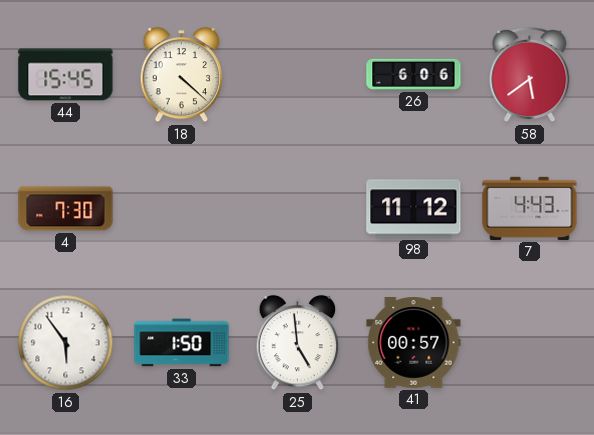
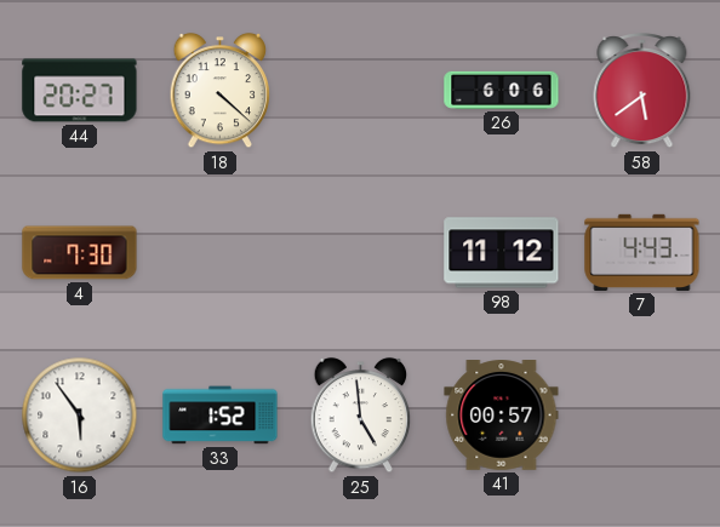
44: 15:45 -> 20:27
33: 1:50 -> 1:52
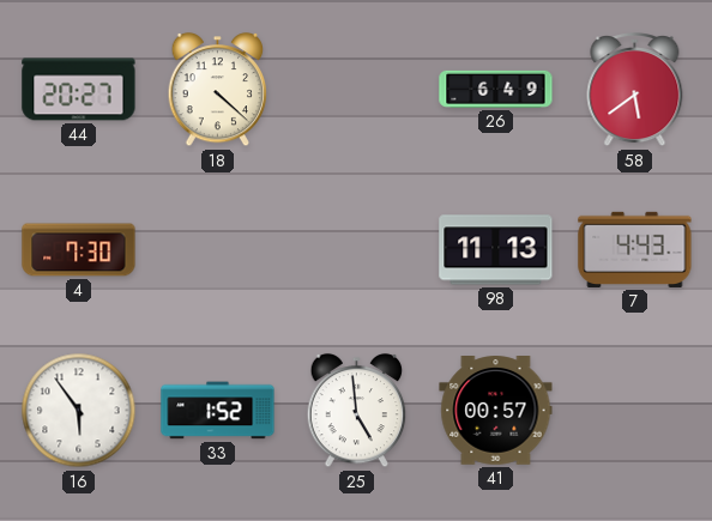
26: 6:06 -> 6:49
98: 11:12 -> 11:13
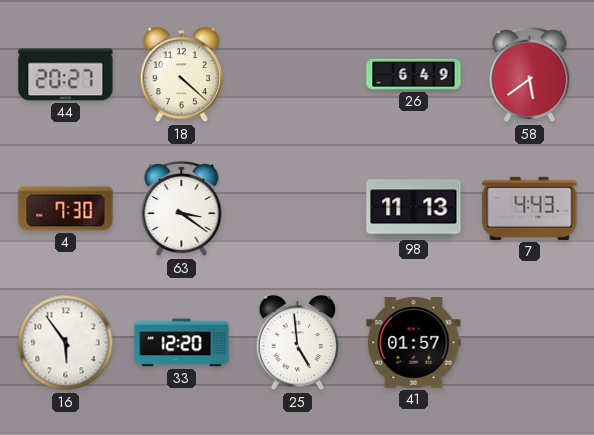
63: none -> 3:21
33: 1:52 -> 12:20
41: 00:57 -> 01:57
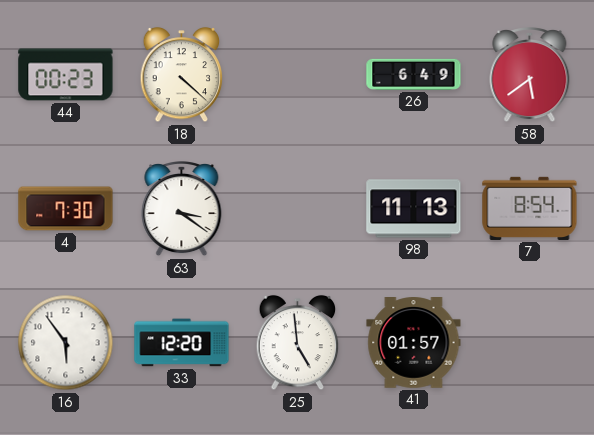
44: 20:27 -> 00:23
7: 4:43 -> 8:54
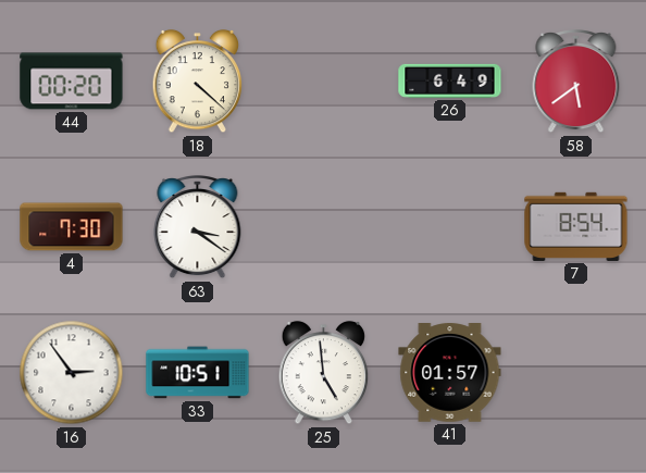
44: 00:23 -> 00:20
98: 11:13 -> none
16: 5:54 -> 2:54
33: 12:20 -> 10:51
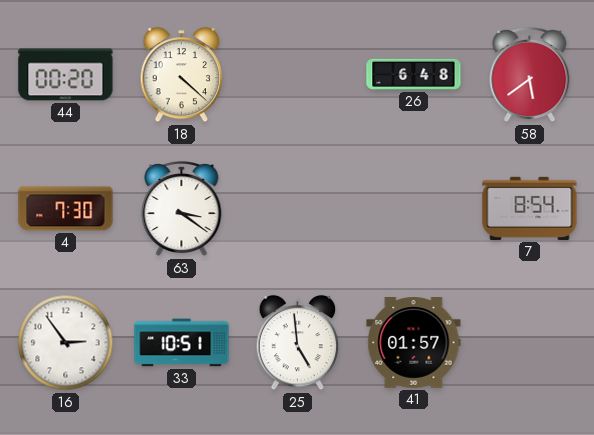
26: 6:49 -> 6:48
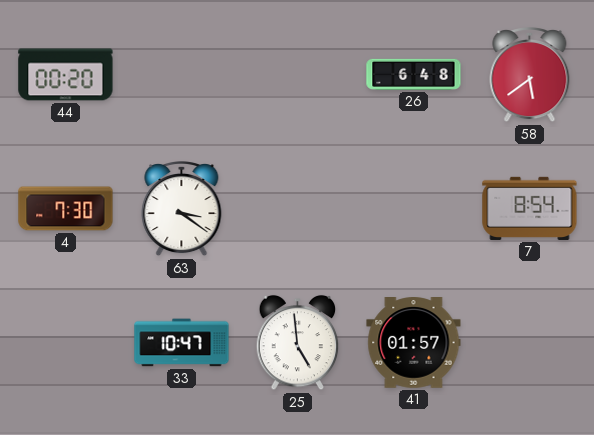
18: 4:22 -> none
16: 2:54 -> none
33: 10:51 -> 10:47
